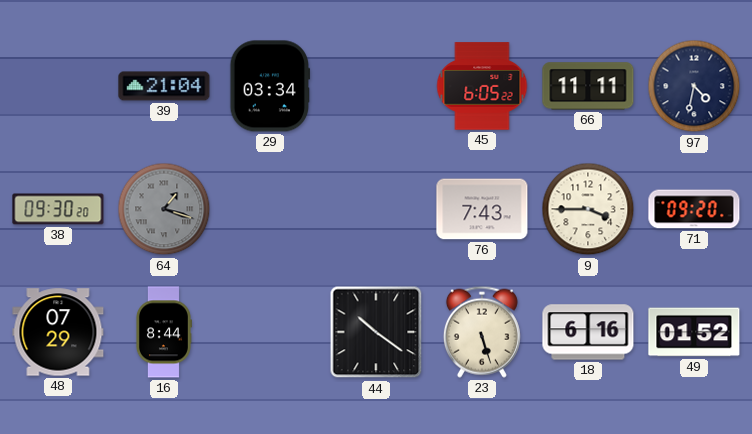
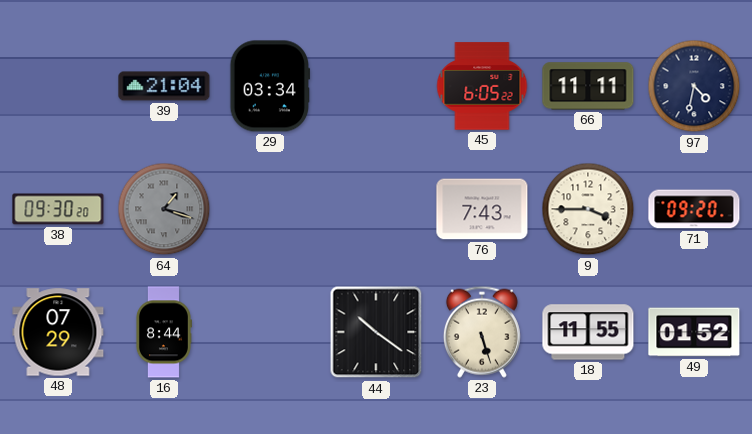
18: 6:16 -> 11:55
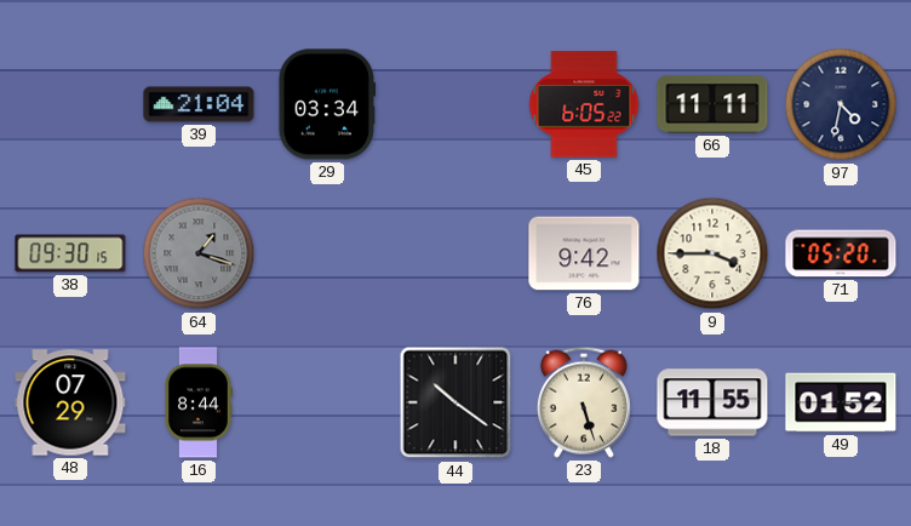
38: 09:30:20 -> 09:30:15
76: 7:43 -> 9:42
71: 09:20 -> 05:20
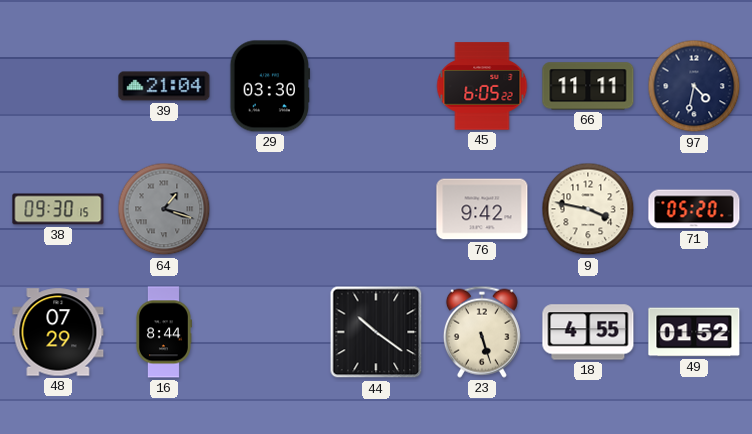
29: 03:34 -> 03:30
9: 3:45 -> 3:47
18: 11:55 -> 4:55
